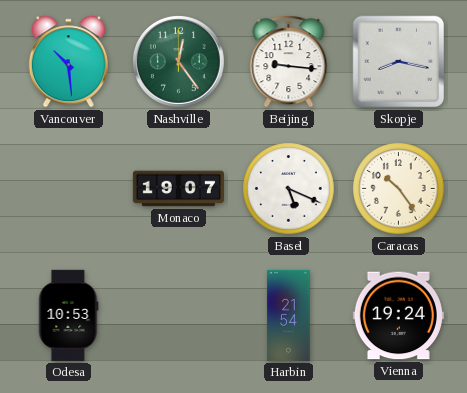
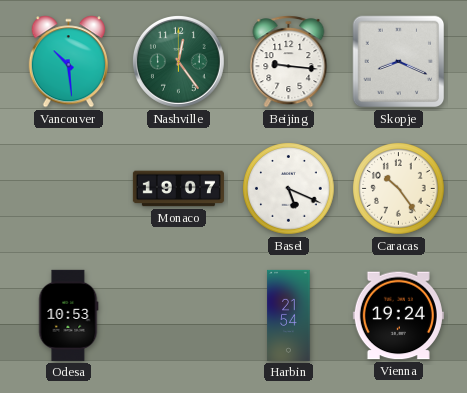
Skopje: 8:17 -> 8:19
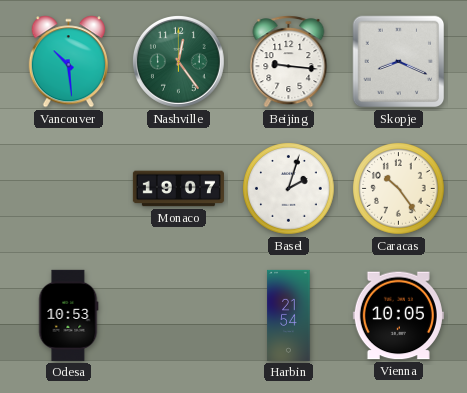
Basel: 5:19 -> 2:03
Vienna: 19:24 -> 10:05
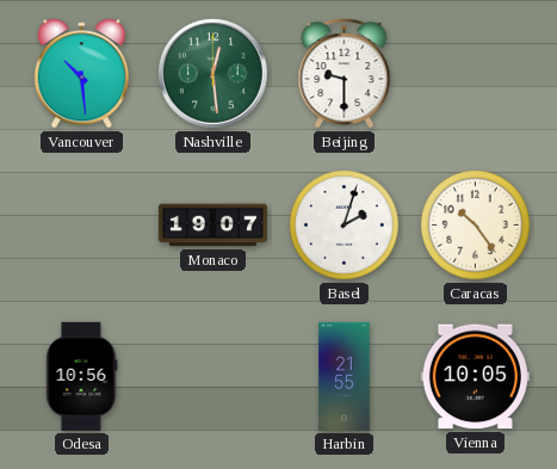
Nashville: 12:24 -> 12:29
Beijing: 9:16 -> 9:30
Skopje: 8:19 -> none
Odesa: 10:53 -> 10:56
Harbin: 21:54 -> 21:55
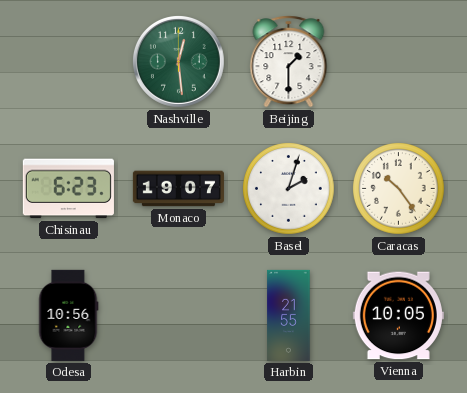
Vancouver: 10:29 -> none
Beijing: 9:30 -> 1:30
Chisinau: none -> 6:23
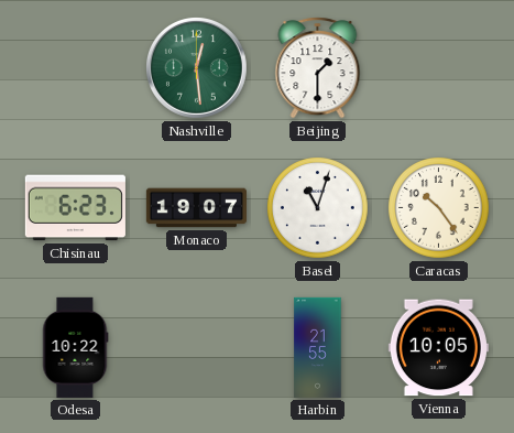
Basel: 2:03 -> 11:03
Odesa: 10:56 -> 10:22
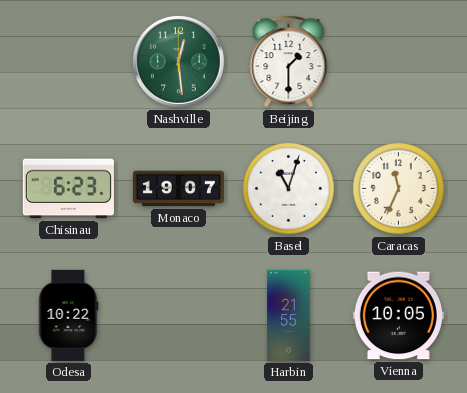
Caracas: 10:24 -> 11:34
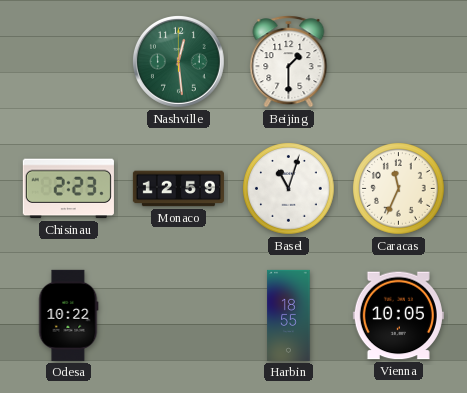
Chisinau: 6:23 -> 2:23
Monaco: 19:07 -> 12:59
Harbin: 21:55 -> 18:55
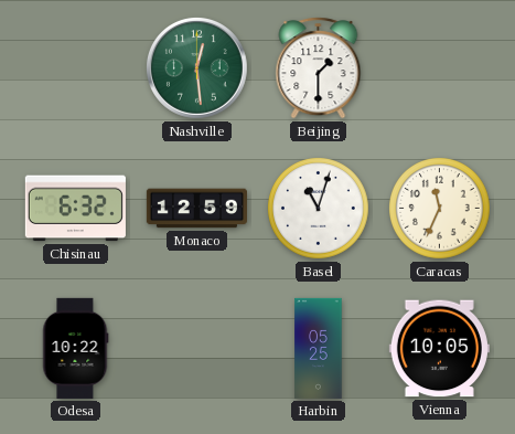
Chisinau: 2:23 -> 6:32
Harbin: 18:55 -> 05:25
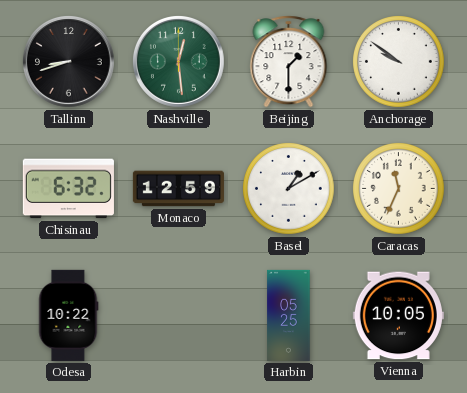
Tallinn: none -> 8:42
Anchorage: none -> 9:51
Basel: 11:03 -> 1:10
